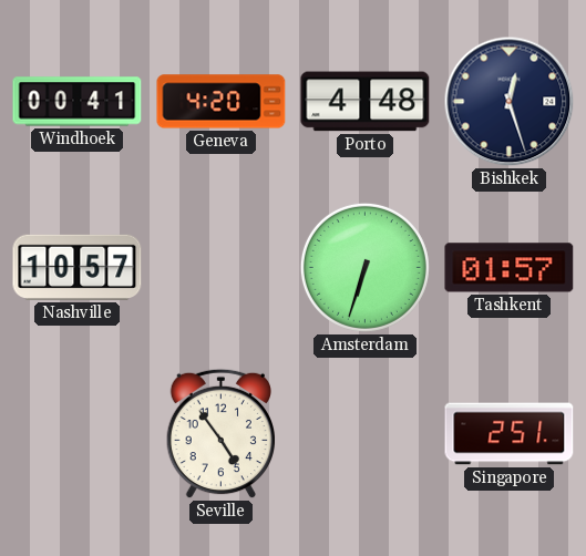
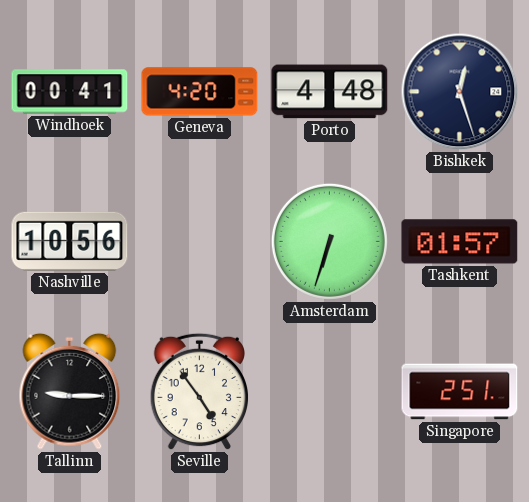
Nashville: 10:57 -> 10:56
Tallinn: none -> 9:15
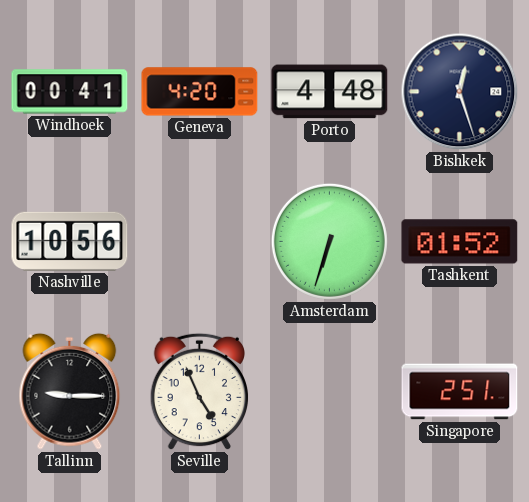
Tashkent: 01:57 -> 01:52
Seville: 4:54 -> 4:56
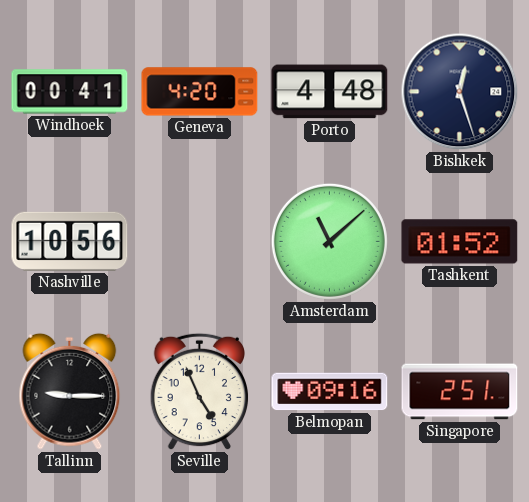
Amsterdam: 6:33 -> 11:08
Belmopan: none -> 09:16
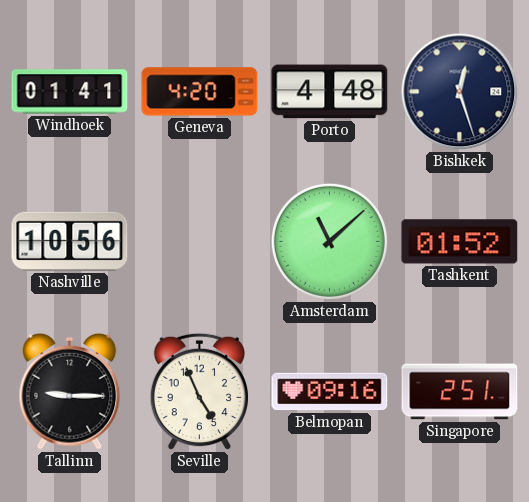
Windhoek: 00:41 -> 01:41
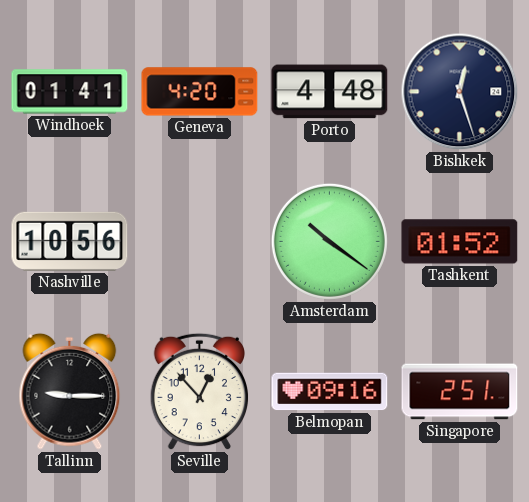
Amsterdam: 11:08 -> 10:21
Seville: 4:56 -> 12:53
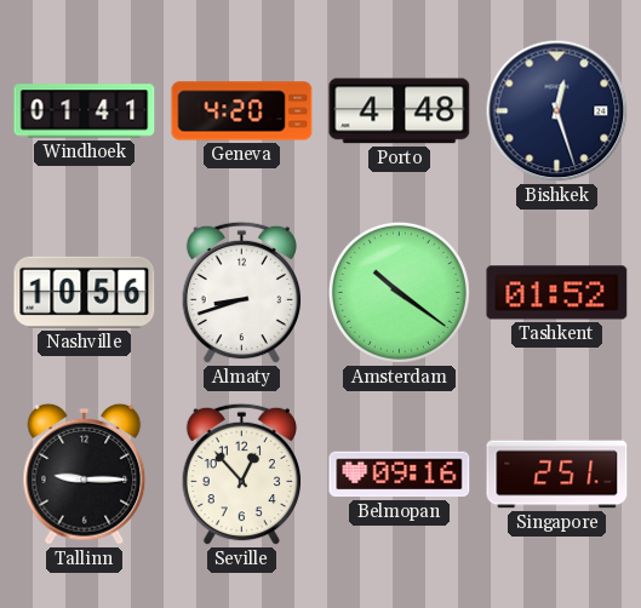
Almaty: none -> 8:42
